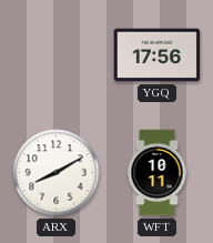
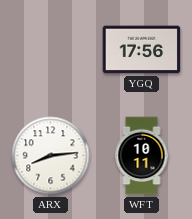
ARX: 8:10 -> 8:14
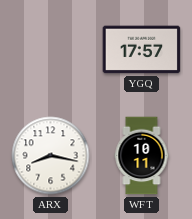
YGQ: 17:56 -> 17:57
ARX: 8:14 -> 8:17
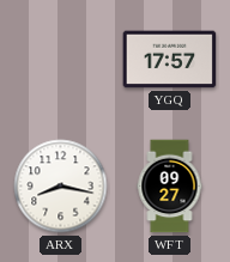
WFT: 10:11 -> 09:27
